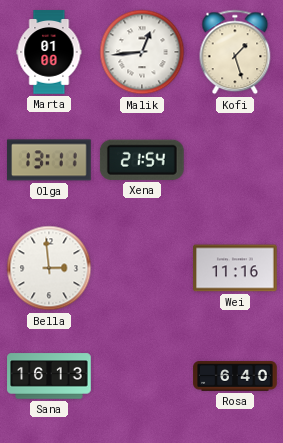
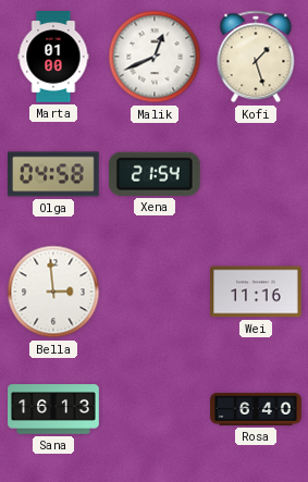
Malik: 12:44 -> 12:41
Olga: 13:11 -> 04:58
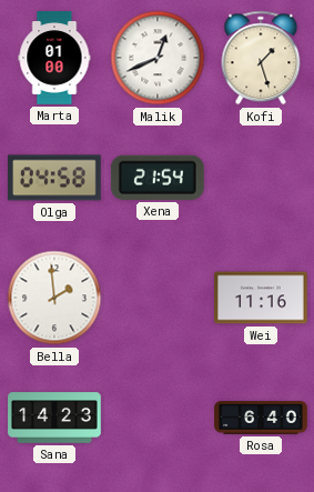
Bella: 2:59 -> 1:59
Sana: 16:13 -> 14:23
